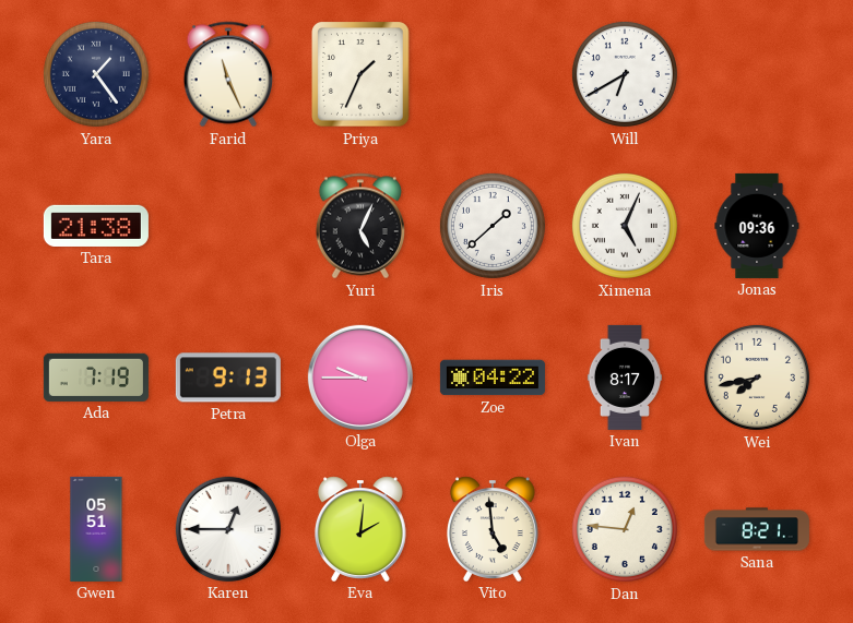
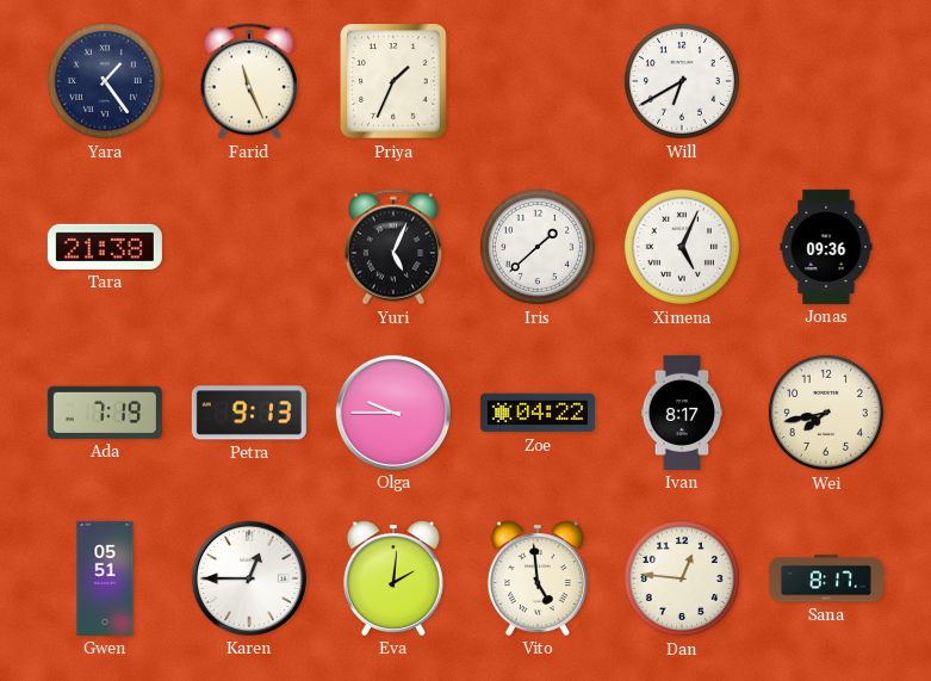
Sana: 8:21 -> 8:17
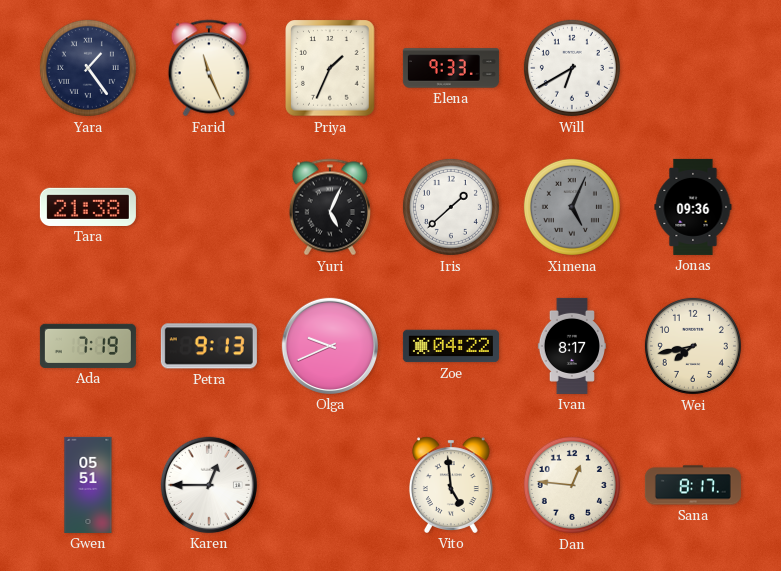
Elena: none -> 9:33
Ximena dial: white -> grey
Olga: 9:45 -> 9:41
Eva: 2:01 -> none
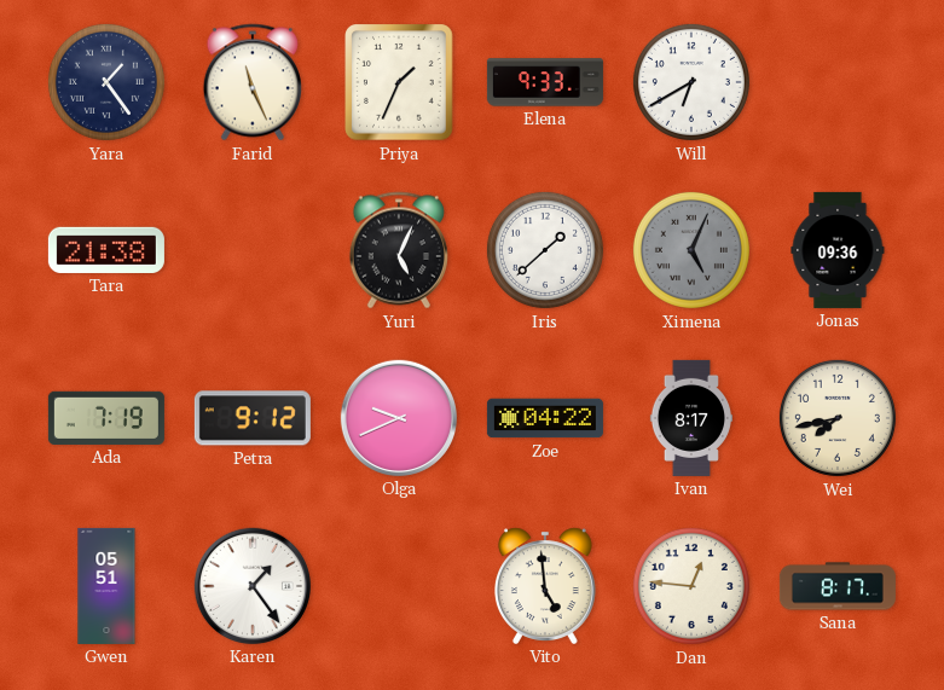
Petra: 9:13 -> 9:12
Karen: 12:45 -> 1:24
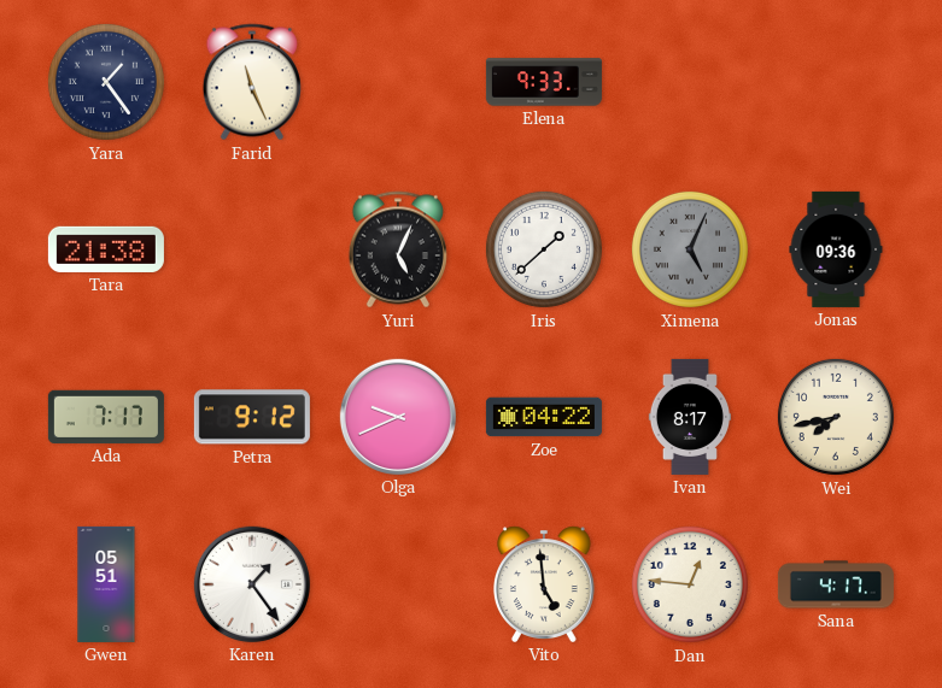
Priya: 1:34 -> none
Will: 6:40 -> none
Ada: 7:19 -> 7:17
Sana: 8:17 -> 4:17
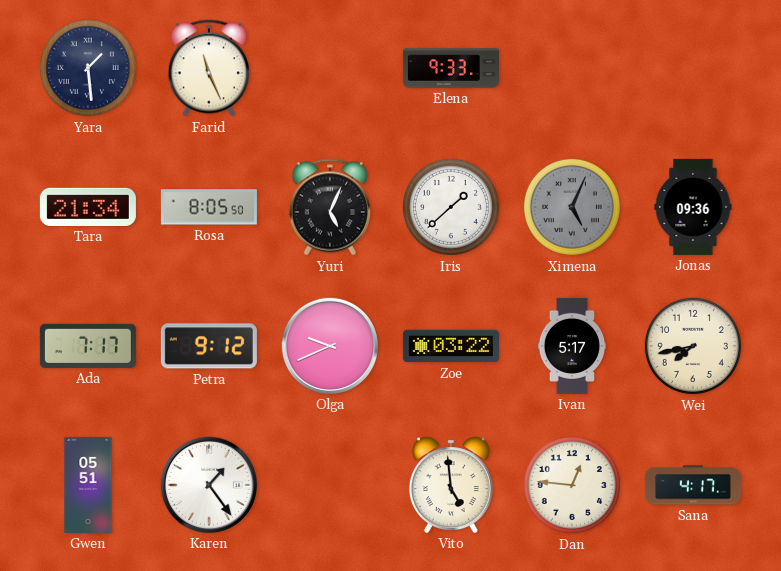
Yara: 1:24 -> 1:29
Tara: 21:38 -> 21:34
Rosa: none -> 8:05
Zoe: 04:22 -> 03:22
Ivan: 8:17 -> 5:17
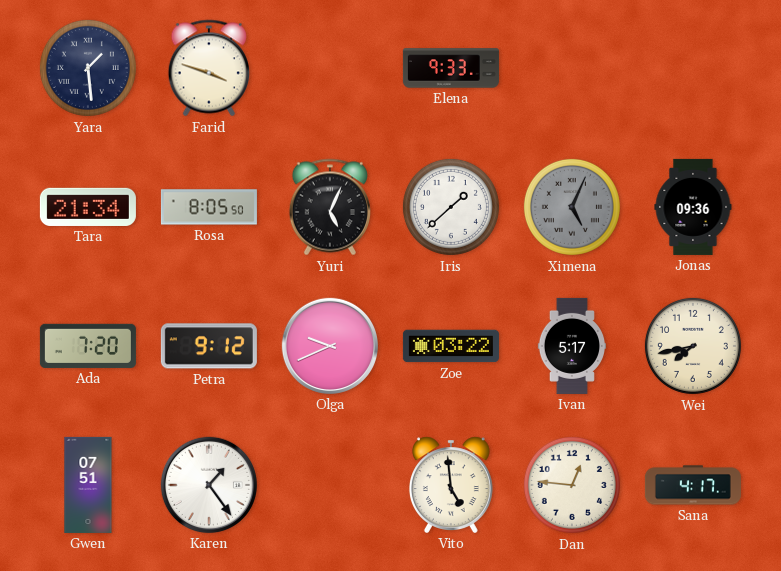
Farid: 11:26 -> 3:48
Ada: 7:17 -> 7:20
Gwen: 05:51 -> 07:51
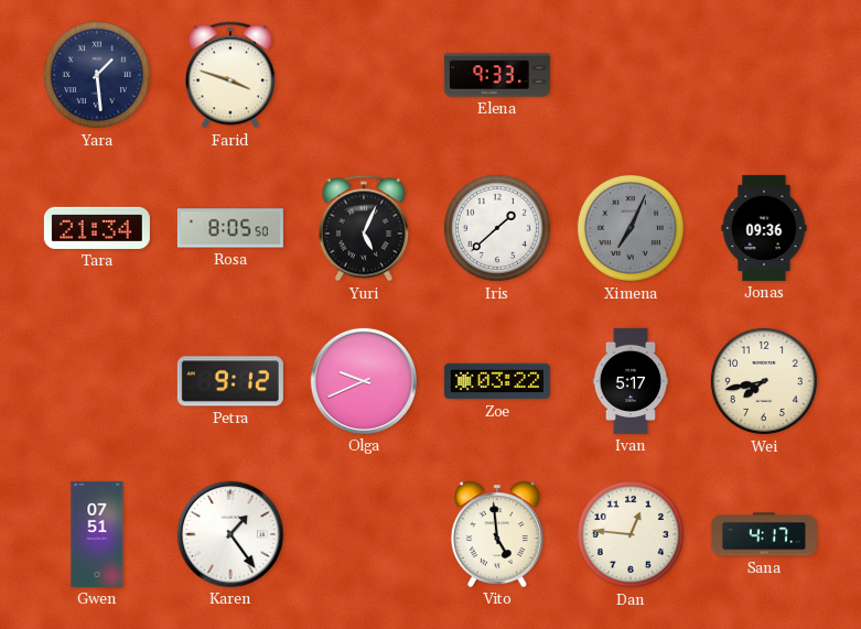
Ximena: 5:04 -> 7:04
Ada: 7:20 -> none
